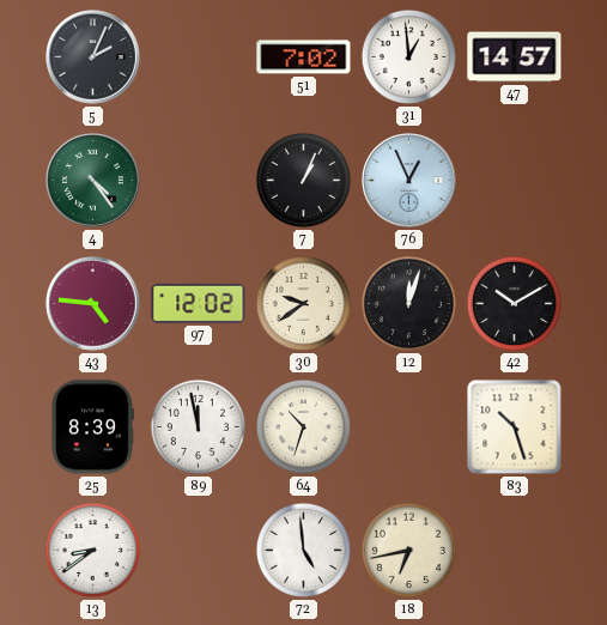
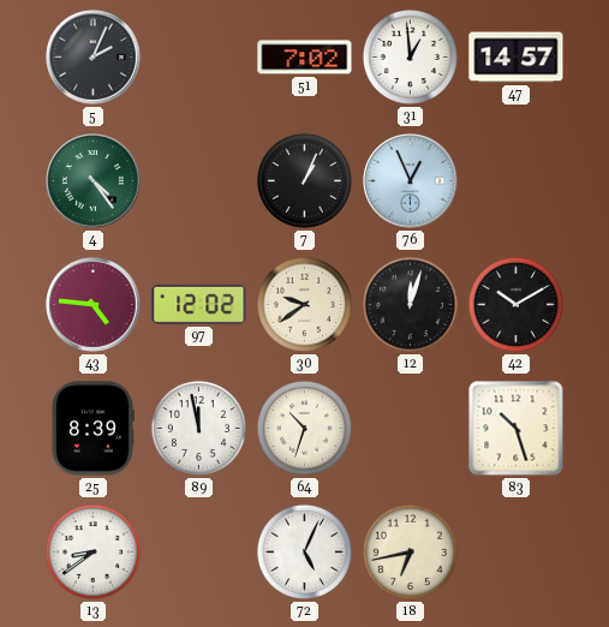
72: 4:59 -> 5:04
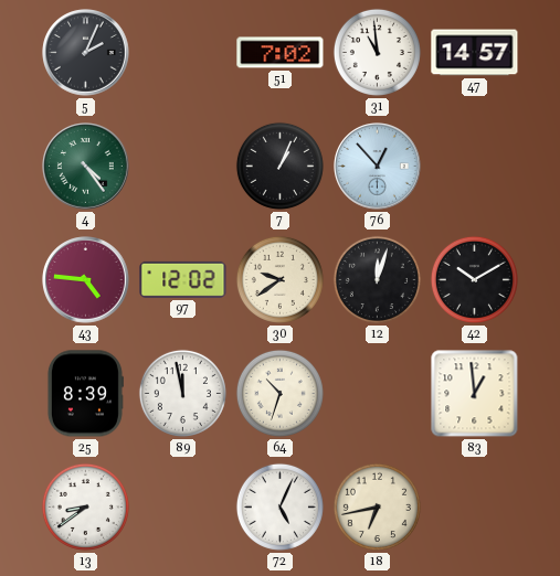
31: 12:59 -> 10:59
76: 12:56 -> 12:53
83: 10:27 -> 12:59
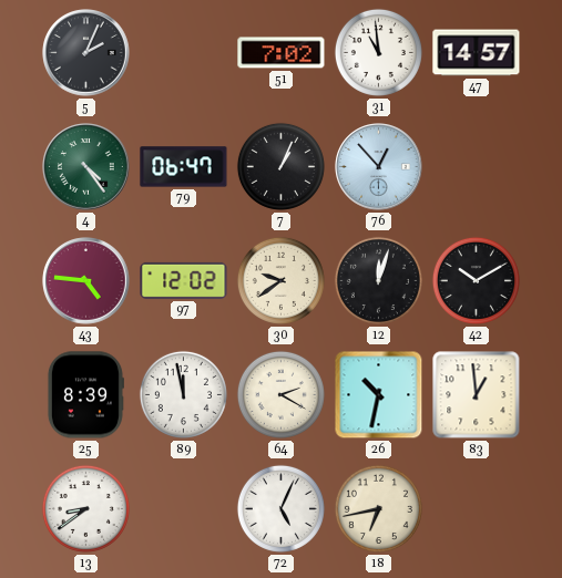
79: none -> 06:47
64: 10:33 -> 2:20
26: none -> 10:32
